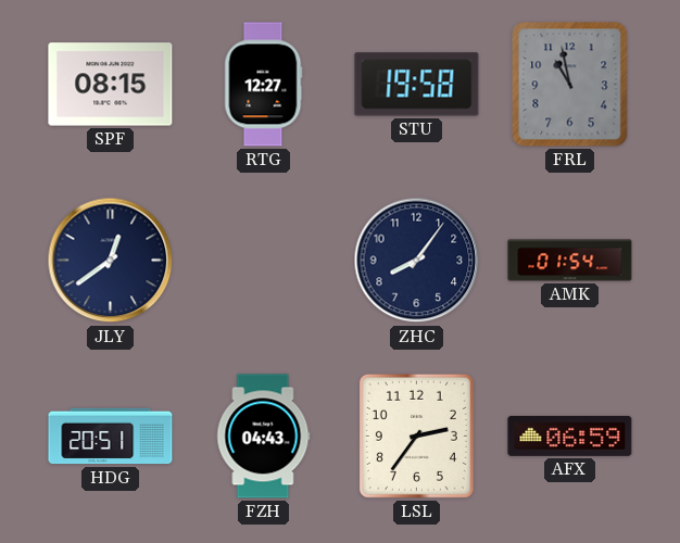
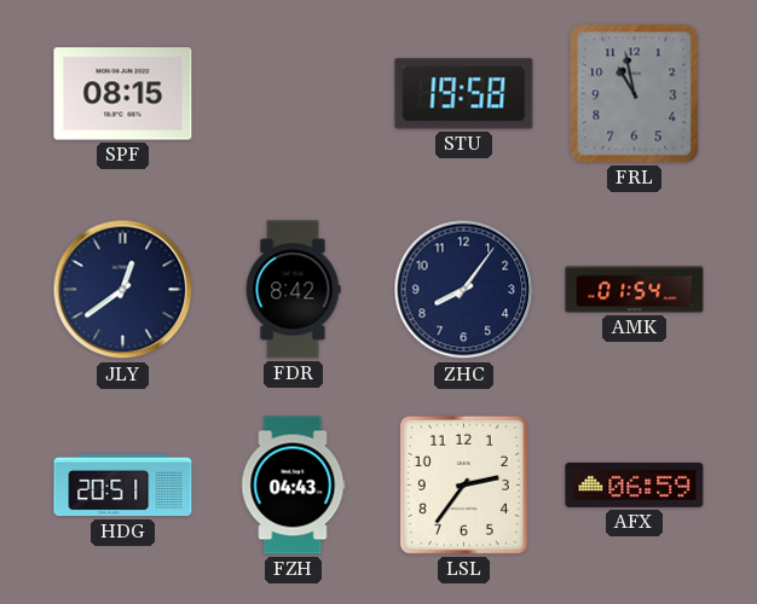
RTG: 12:27 -> none
FDR: none -> 8:42
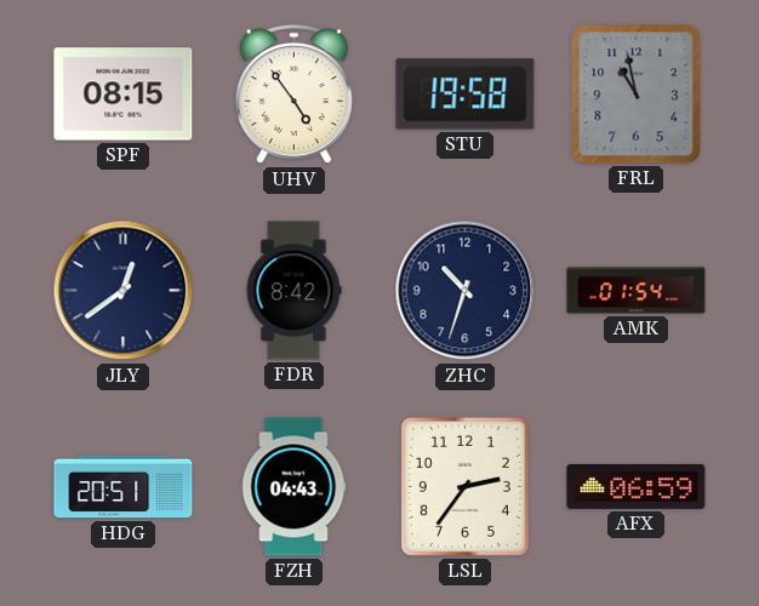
UHV: none -> 4:54
ZHC: 8:06 -> 10:33
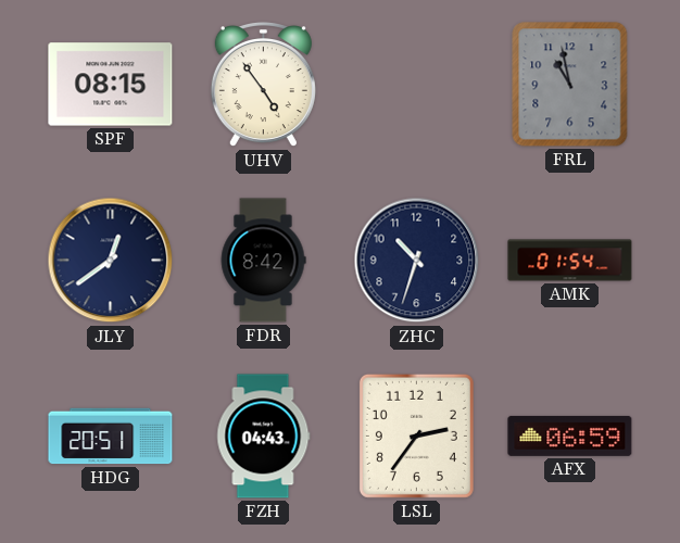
STU: 19:58 -> none
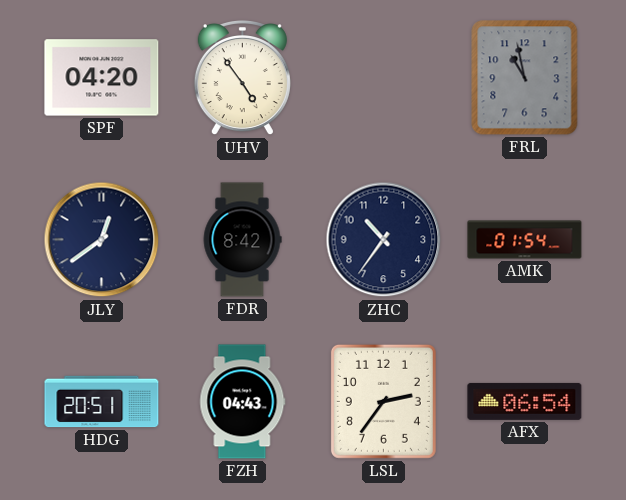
SPF: 08:15 -> 04:20
ZHC: 10:33 -> 10:36
AFX: 06:59 -> 06:54
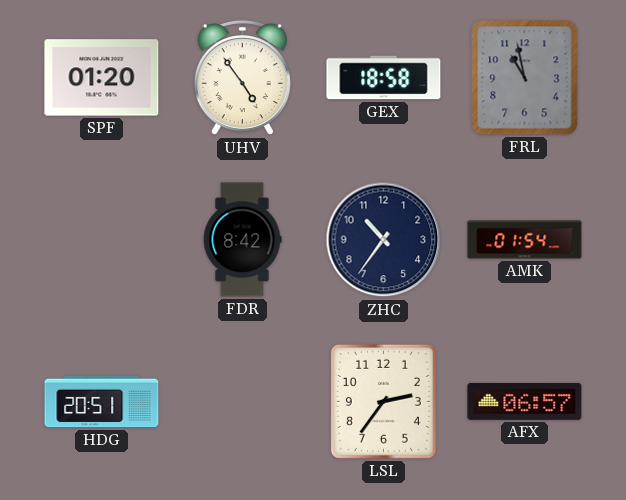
SPF: 04:20 -> 01:20
GEX: none -> 18:58
JLY: 12:39 -> none
FZH: 04:43 -> none
AFX: 06:54 -> 06:57
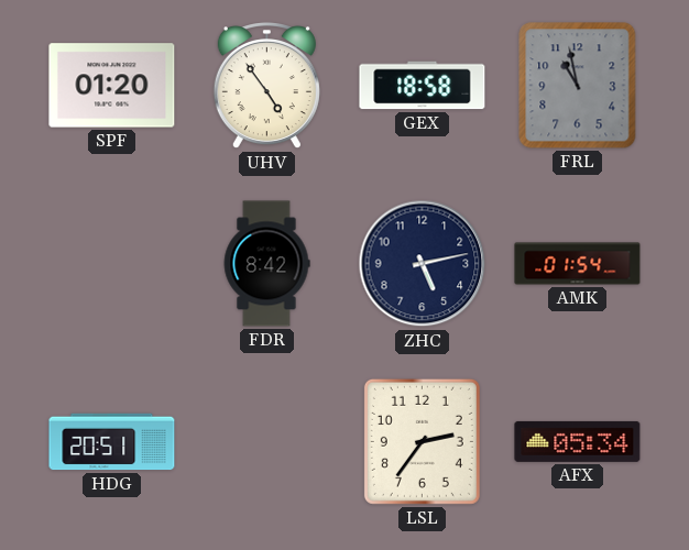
ZHC: 10:36 -> 5:13
AFX: 06:57 -> 05:34
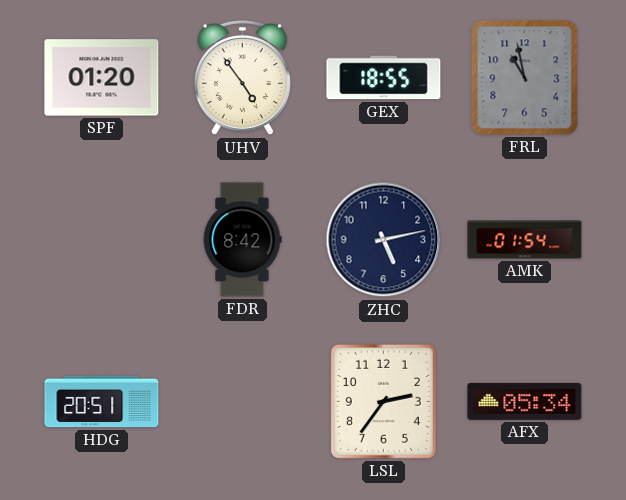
GEX: 18:58 -> 18:55
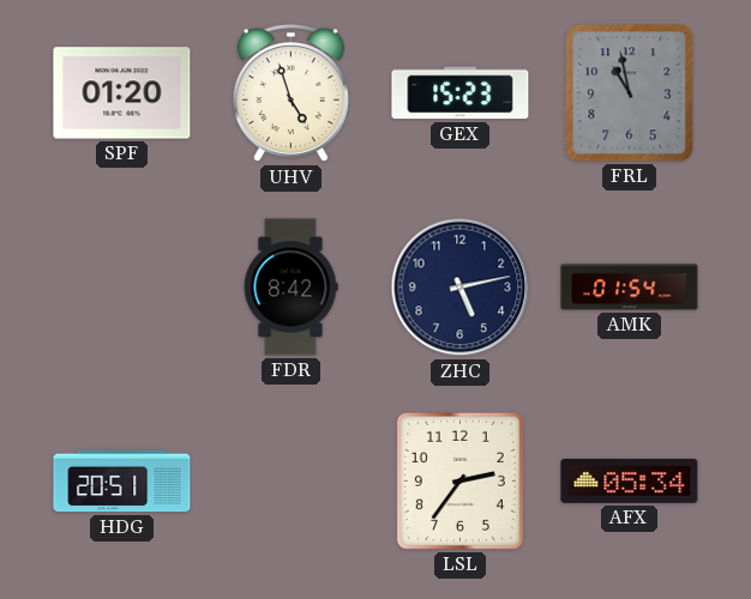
UHV: 4:54 -> 4:57
GEX: 18:55 -> 15:23
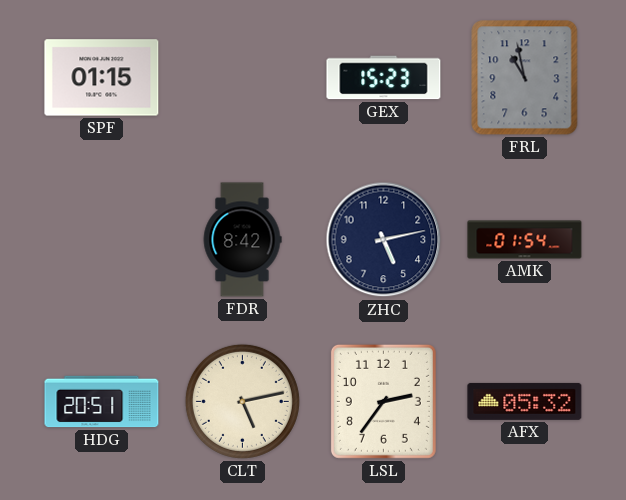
SPF: 01:20 -> 01:15
UHV: 4:57 -> none
CLT: none -> 5:13
AFX: 05:34 -> 05:32
